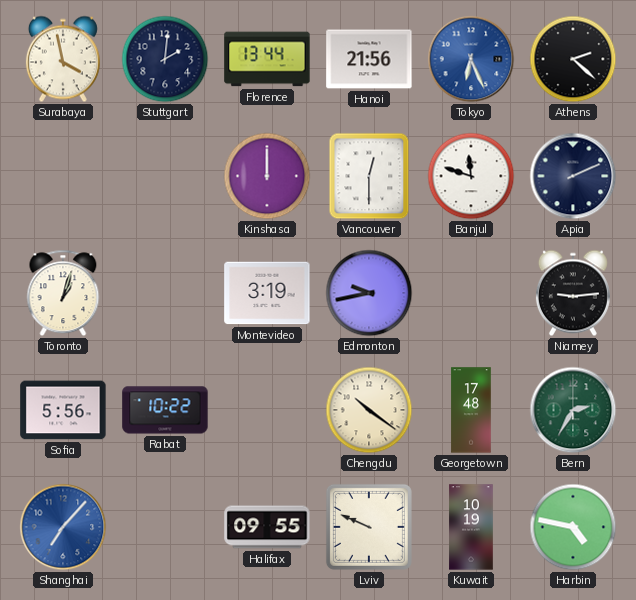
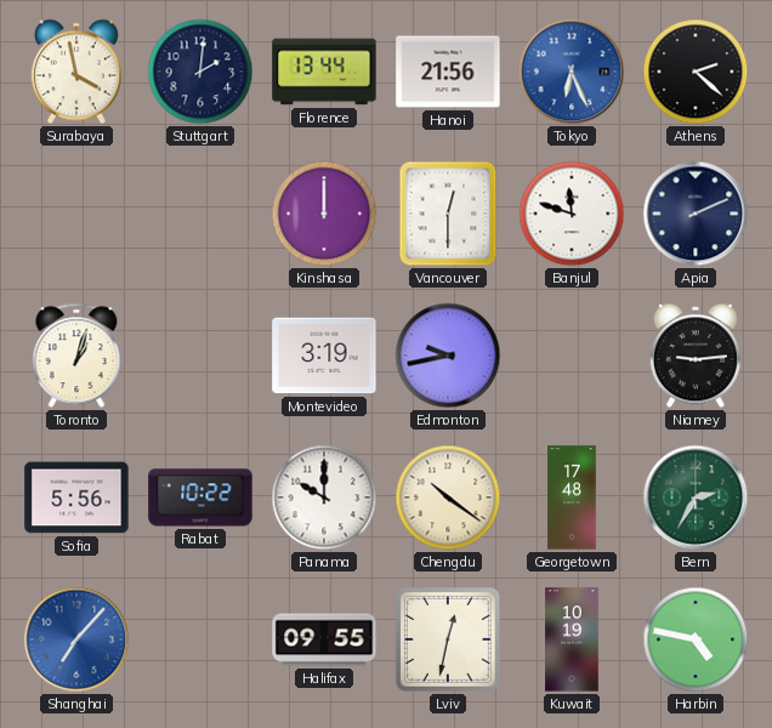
Panama: none -> 10:00
Lviv: 9:49 -> 12:32
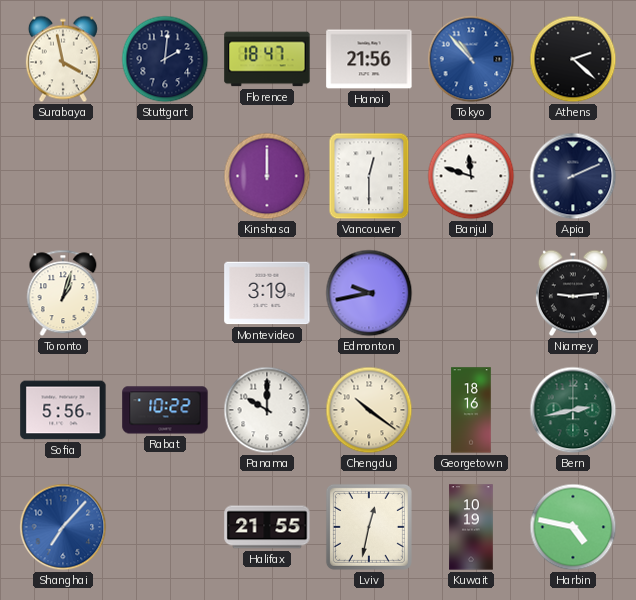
Florence: 13:44 -> 18:47
Tokyo: 6:26 -> 10:53
Georgetown: 17:48 -> 18:16
Bern: 2:35 -> 2:43
Halifax: 09:55 -> 21:55
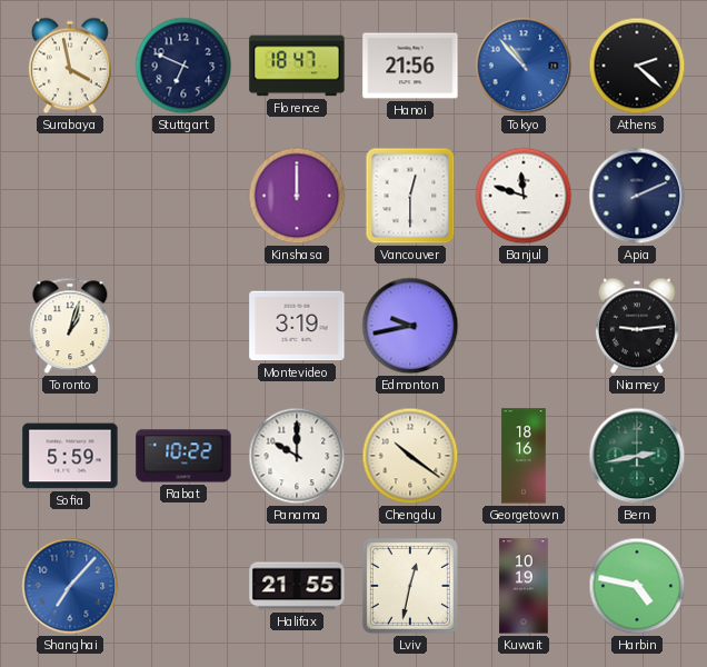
Stuttgart: 2:01 -> 6:49
Sofia: 5:56 -> 5:59
